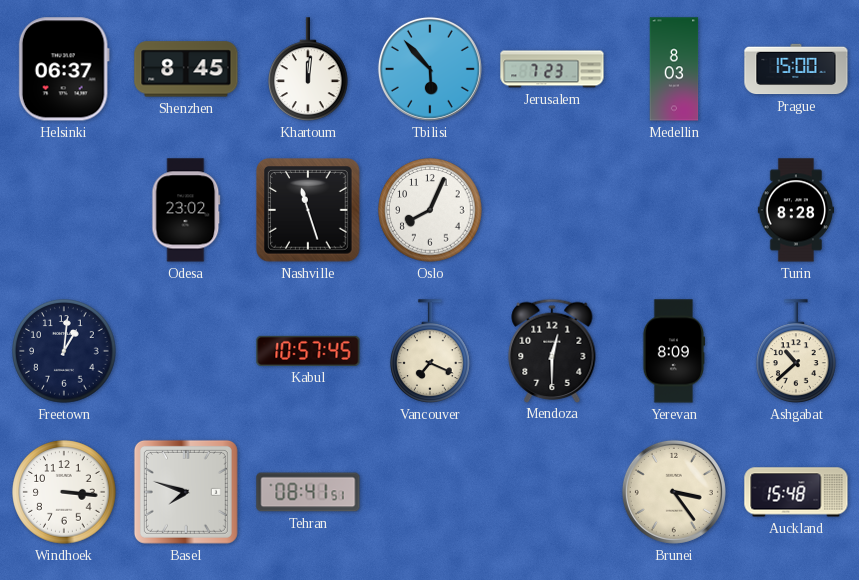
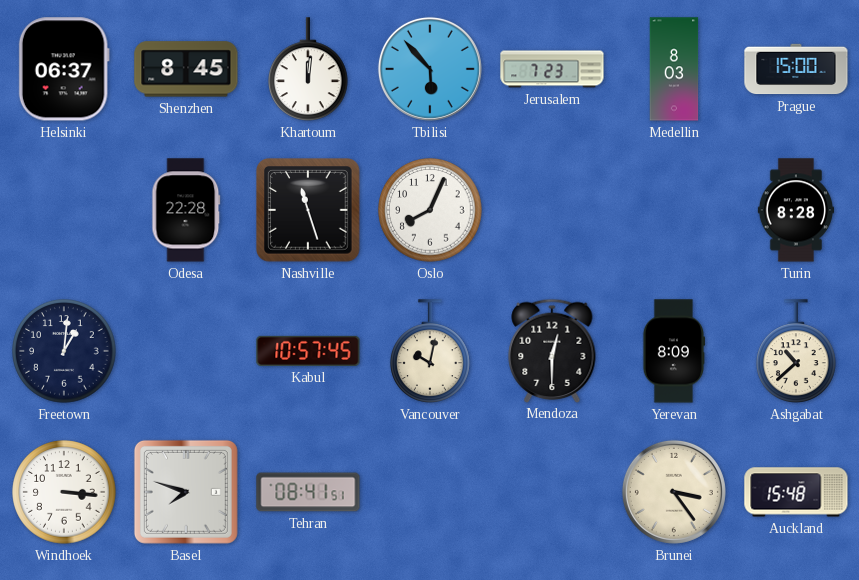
Odesa: 23:02 -> 22:28
Vancouver: 7:19 -> 10:02
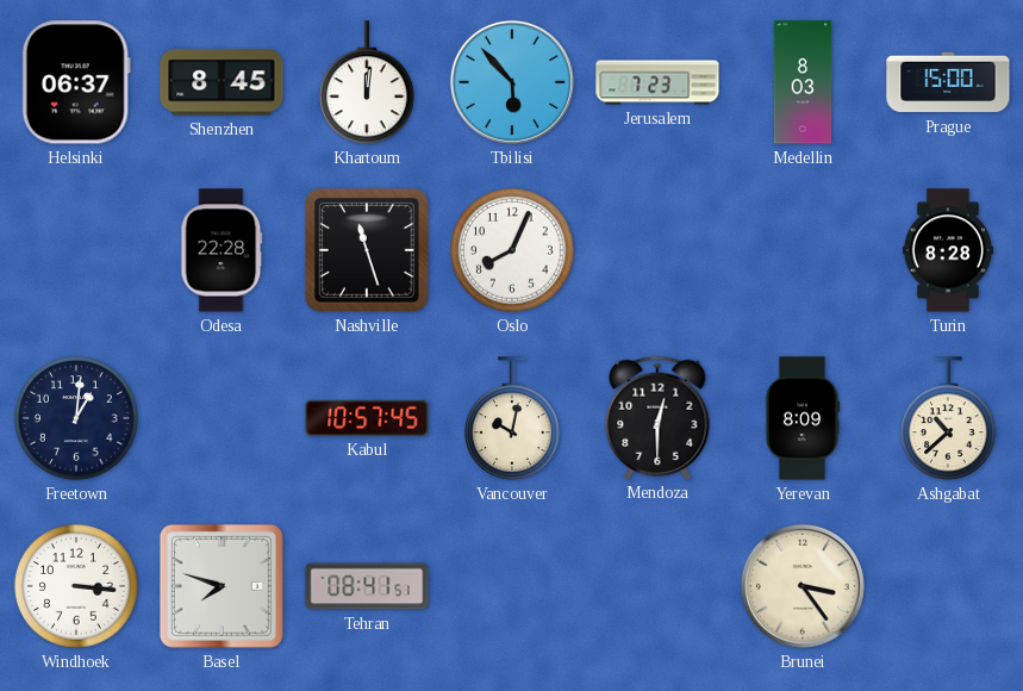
Auckland: 15:48 -> none
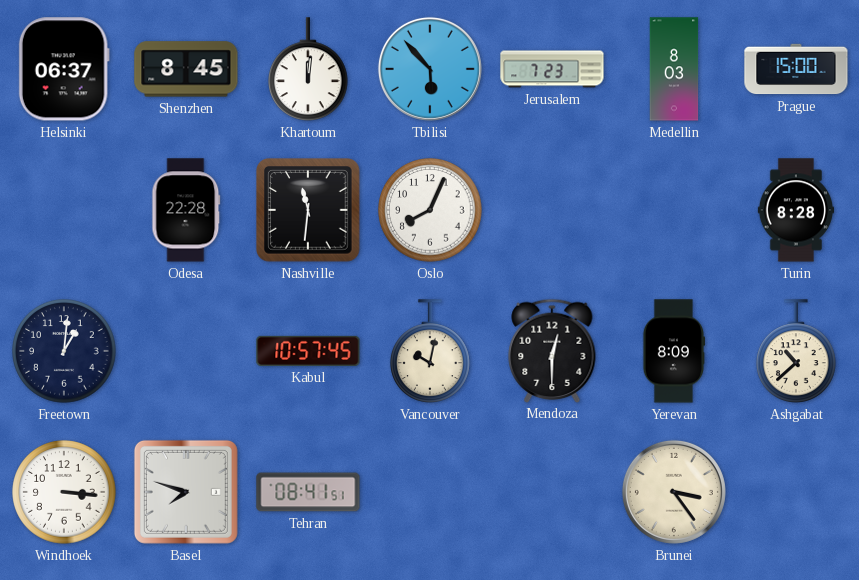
Nashville: 11:27 -> 11:31
